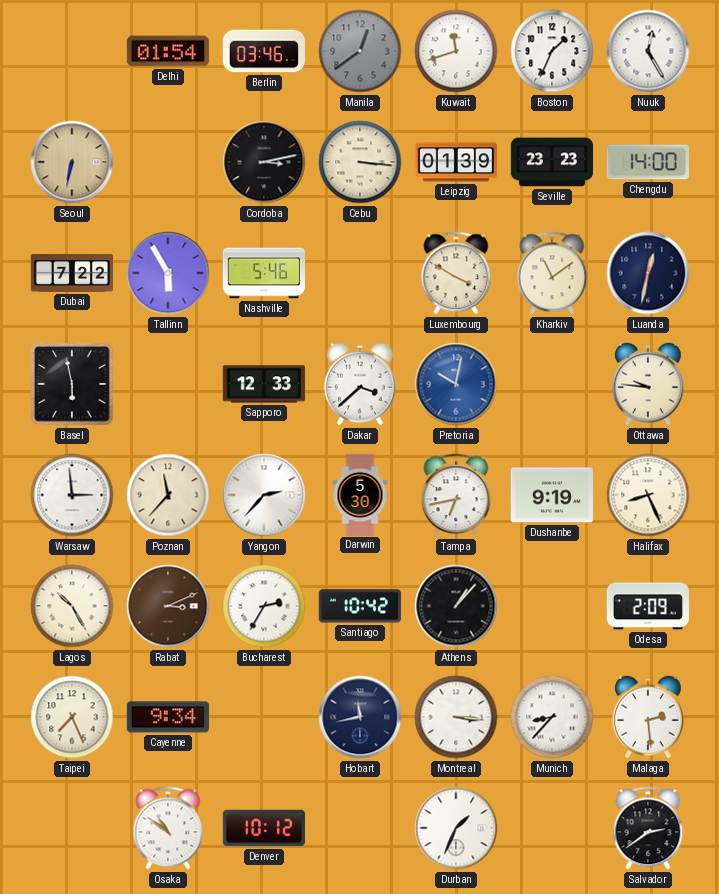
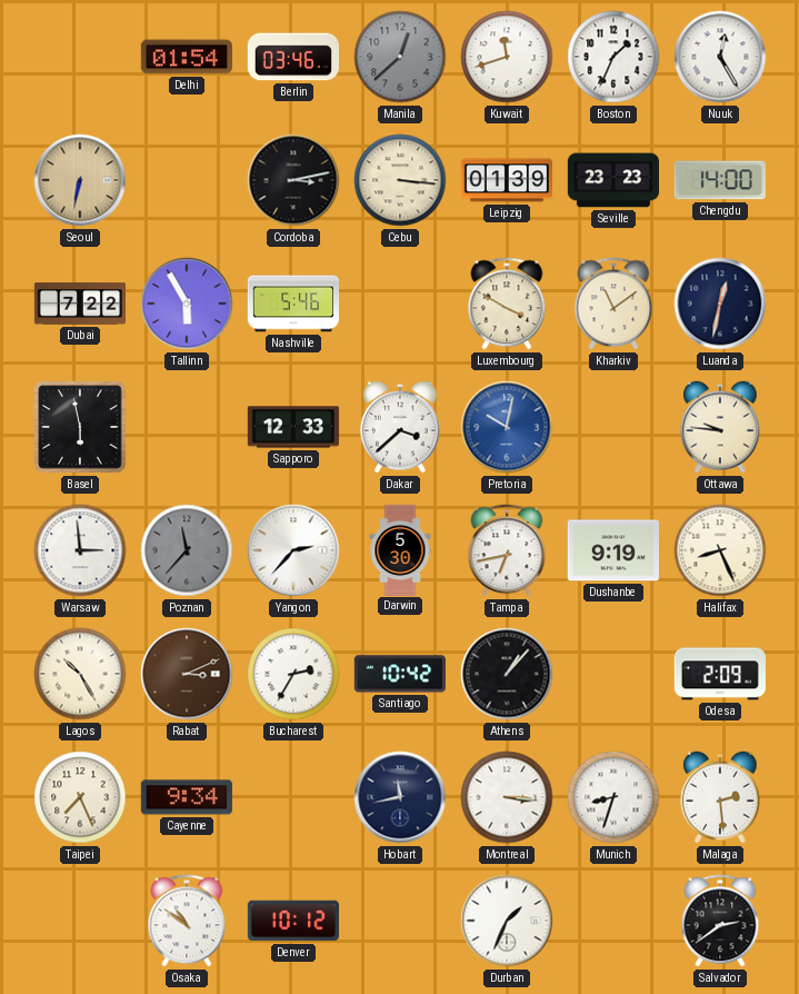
Manila: 12:39 -> 12:38
Poznan dial: cream -> grey
Munich: 8:37 -> 8:33
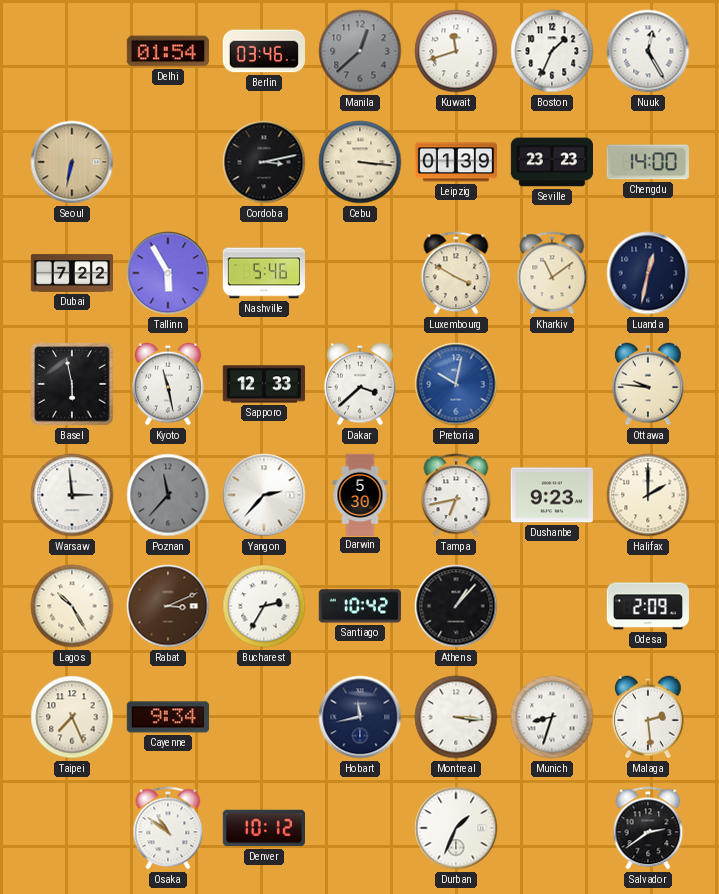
Kyoto: none -> 11:28
Dushanbe: 9:19 -> 9:23
Halifax: 8:26 -> 2:00
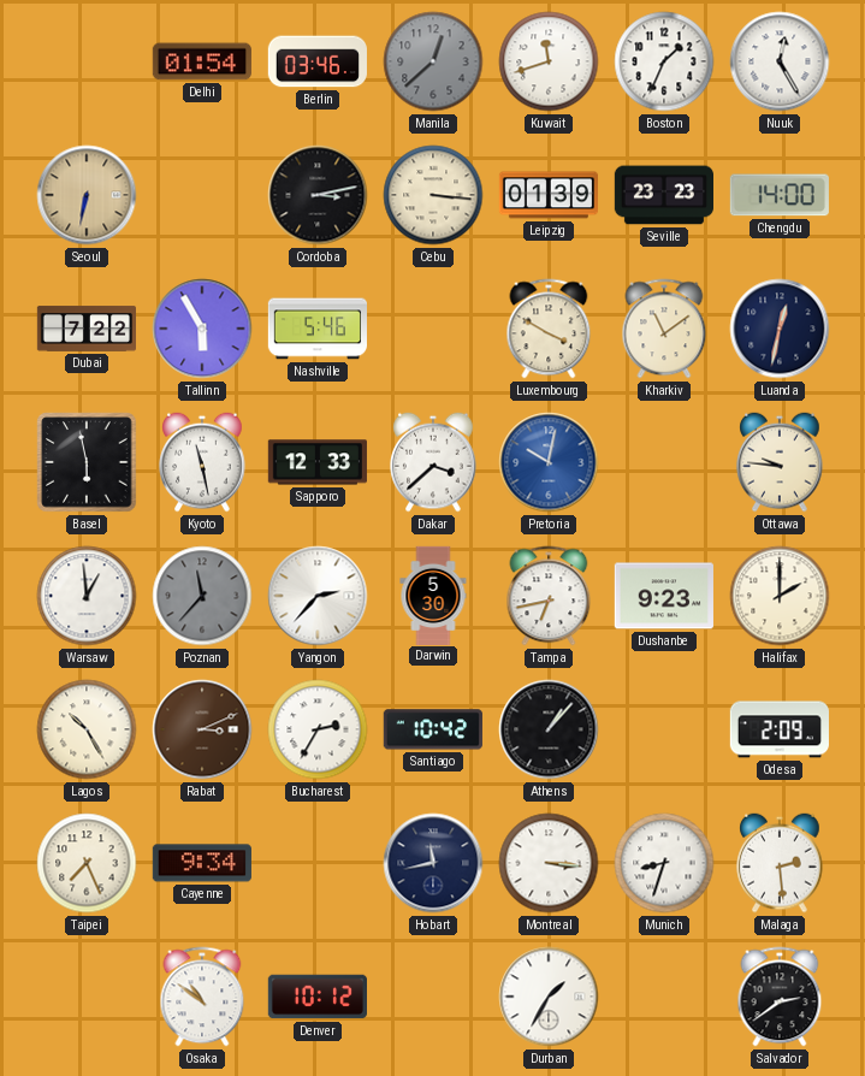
Warsaw: 2:59 -> 12:59
Durban: 1:34 -> 1:35
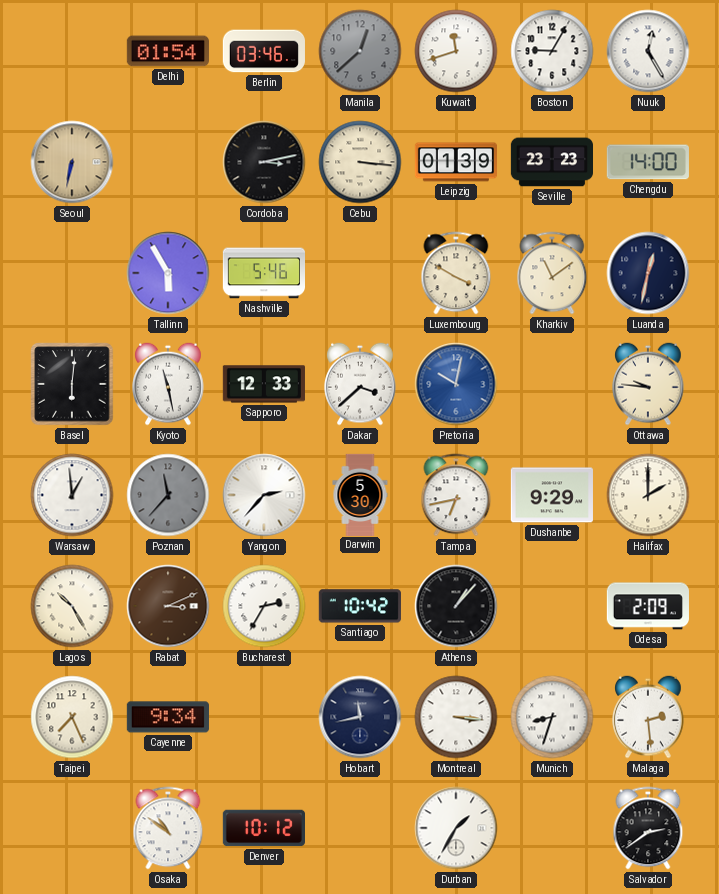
Boston: 1:34 -> 9:05
Dubai: 7:22 -> none
Basel: 5:58 -> 6:01
Dushanbe: 9:23 -> 9:29
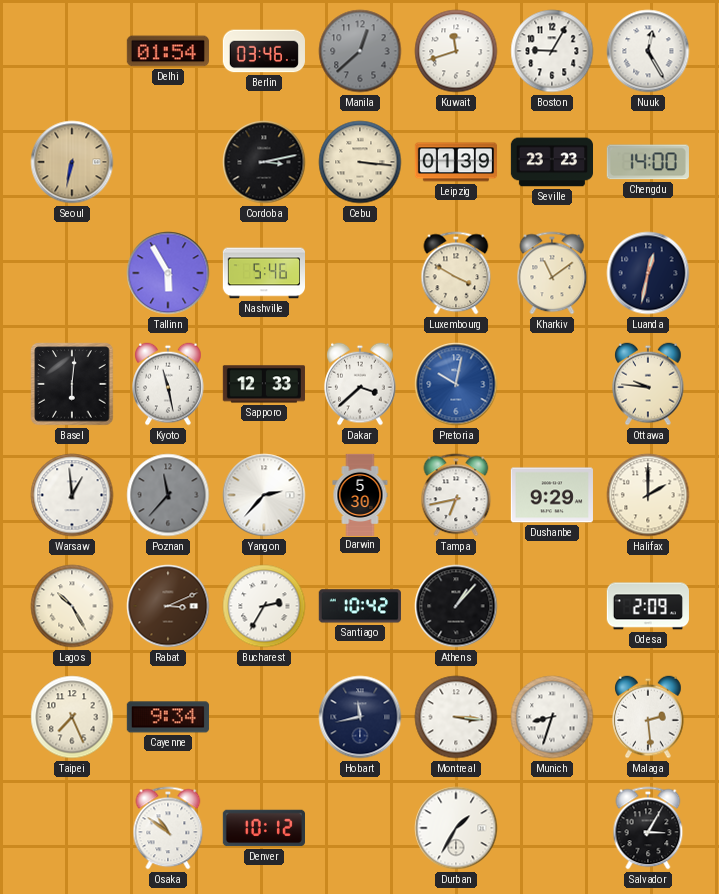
Salvador: 2:39 -> 3:05
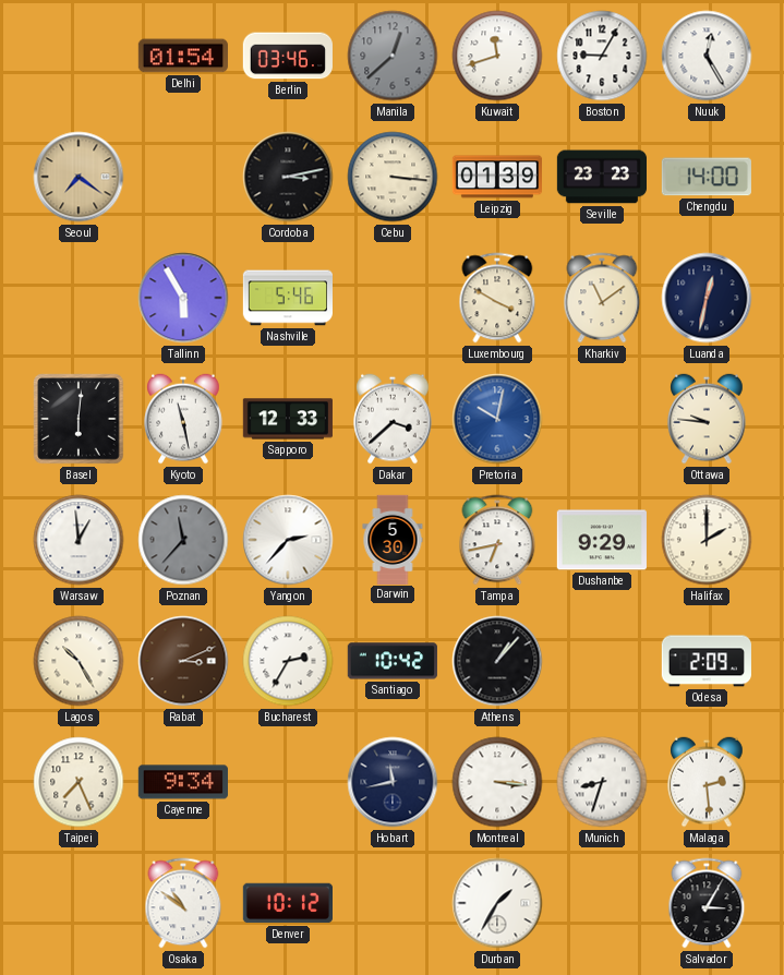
Seoul: 6:32 -> 7:21
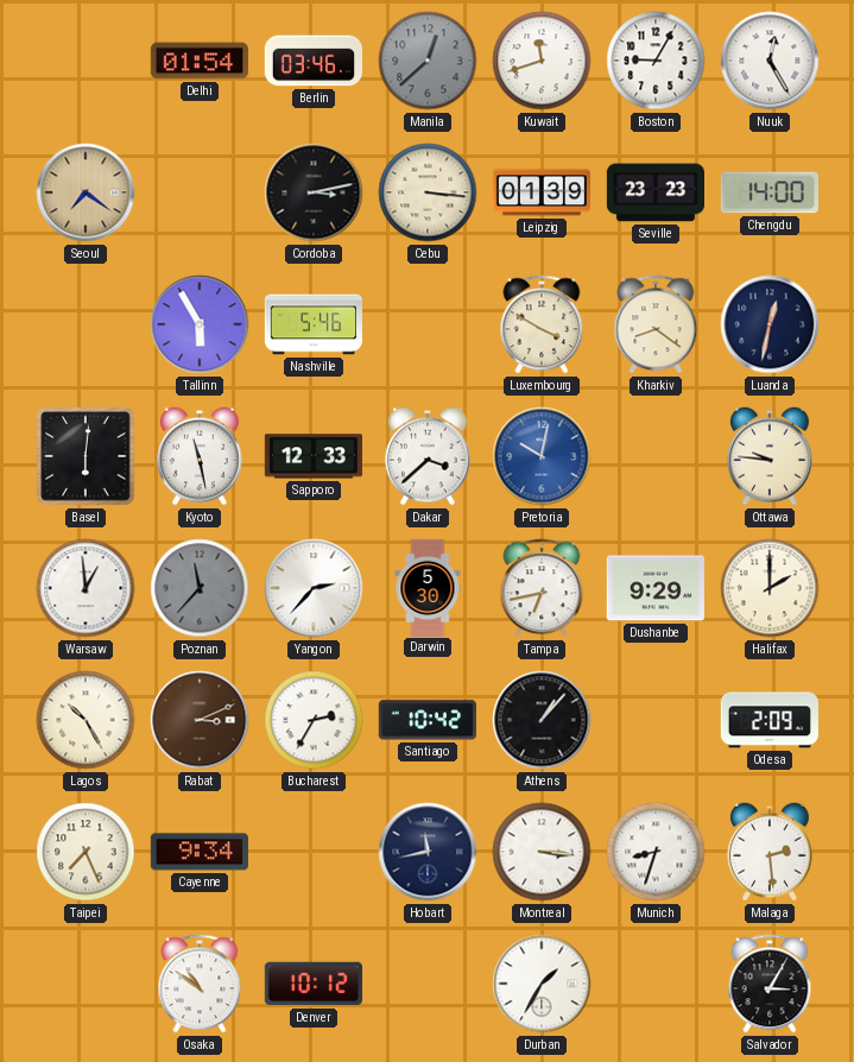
Kharkiv: 11:09 -> 8:21
